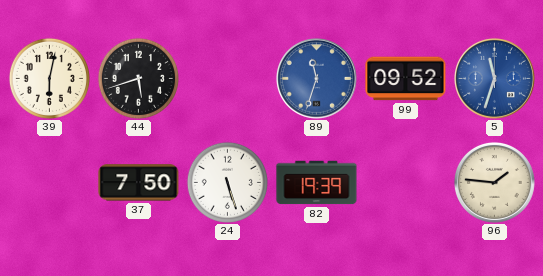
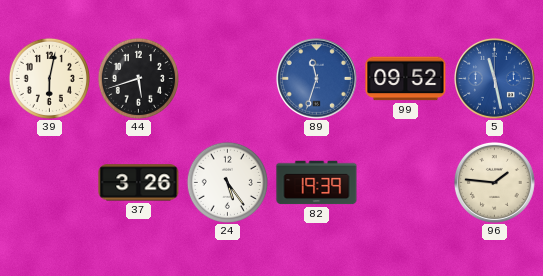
5: 11:33 -> 11:28
37: 7:50 -> 3:26
24: 5:27 -> 5:24
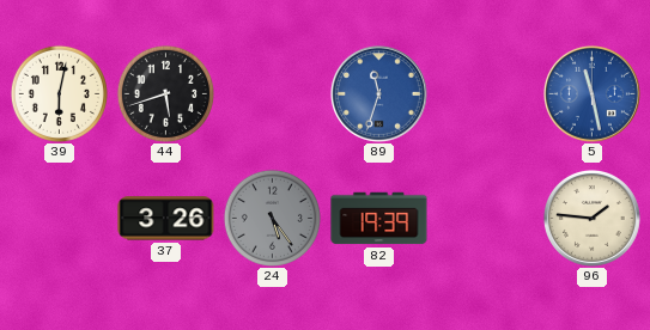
99: 09:52 -> none
24 dial: white -> grey
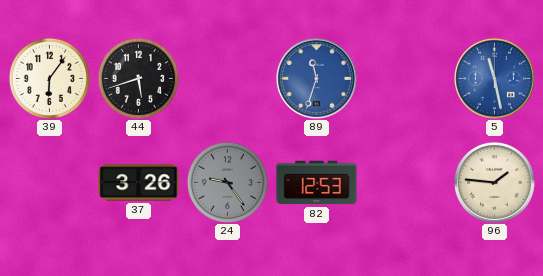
39: 6:02 -> 6:06
24: 5:24 -> 9:24
82: 19:39 -> 12:53
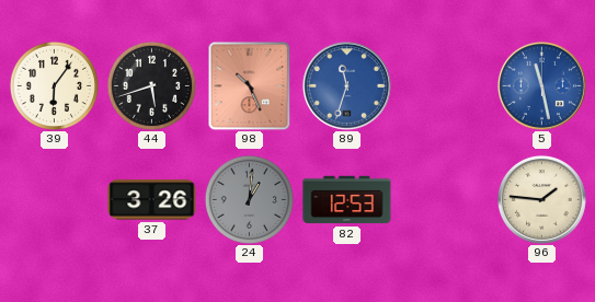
98: none -> 10:26
24: 9:24 -> 1:01
